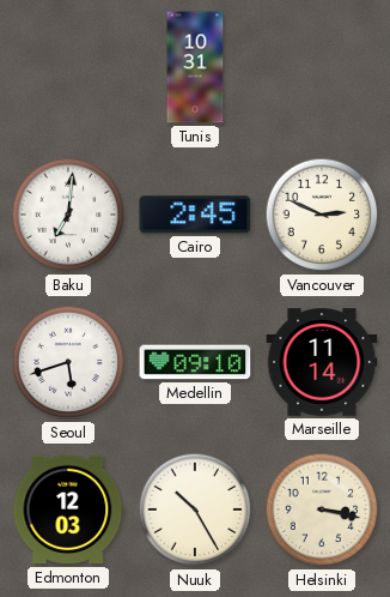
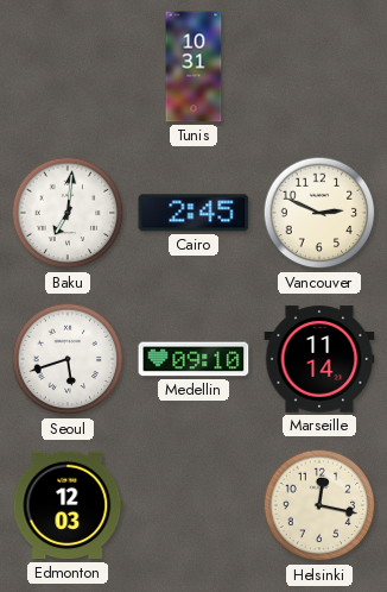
Nuuk: 10:25 -> none
Helsinki: 3:17 -> 12:17
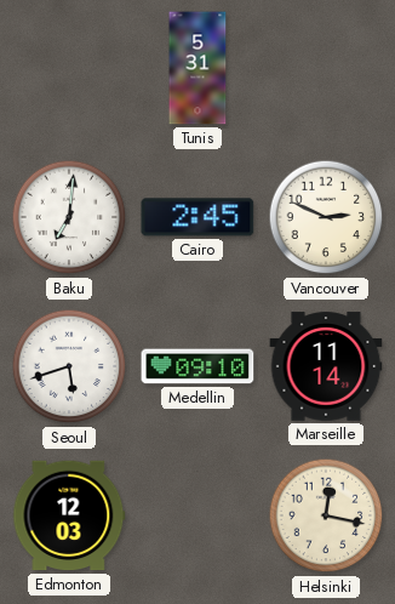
Tunis: 10:31 -> 5:31
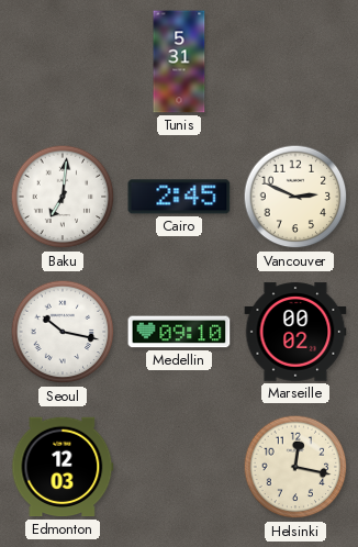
Seoul: 5:42 -> 10:17
Marseille: 11:14 -> 00:02
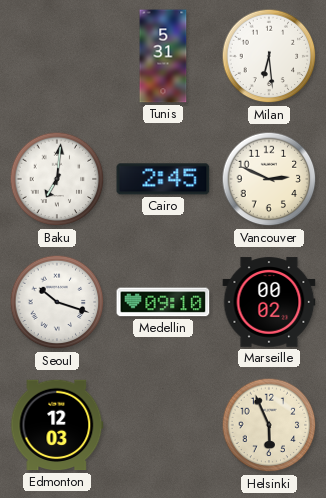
Milan: none -> 6:29
Seoul: 10:17 -> 10:18
Helsinki: 12:17 -> 5:56
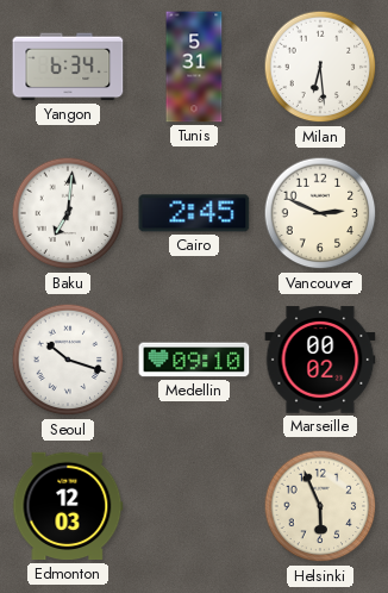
Yangon: none -> 6:34
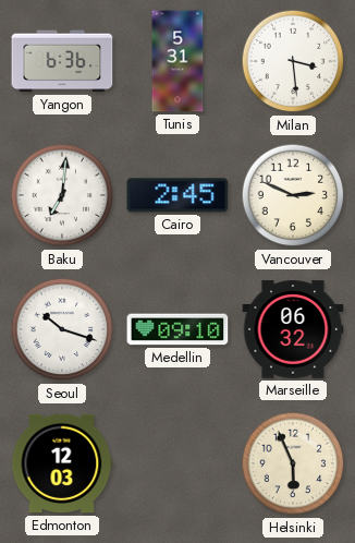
Yangon: 6:34 -> 6:36
Milan: 6:29 -> 3:29
Marseille: 00:02 -> 06:32
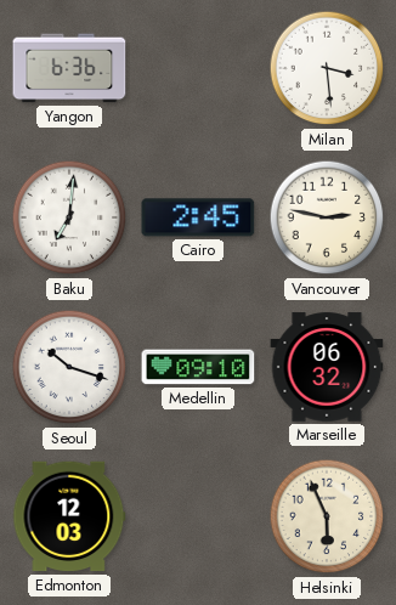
Tunis: 5:31 -> none
Vancouver: 2:49 -> 2:47
